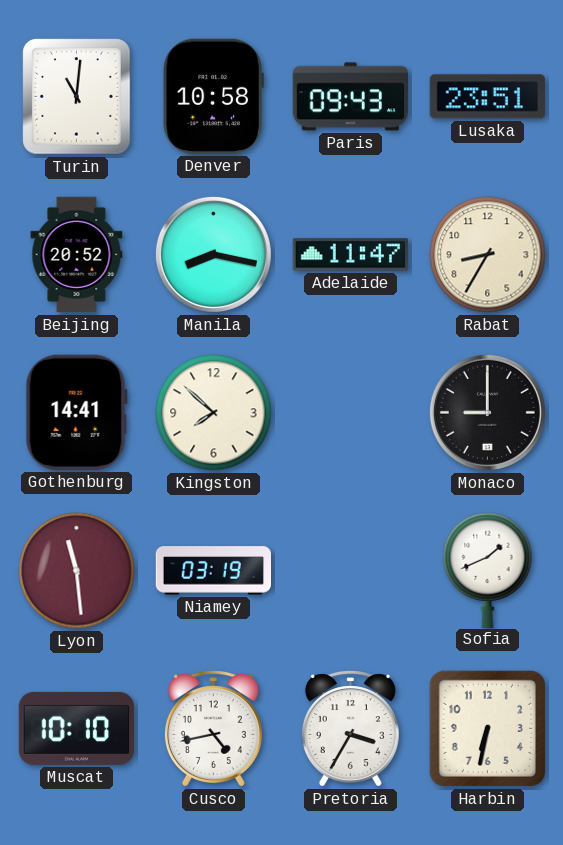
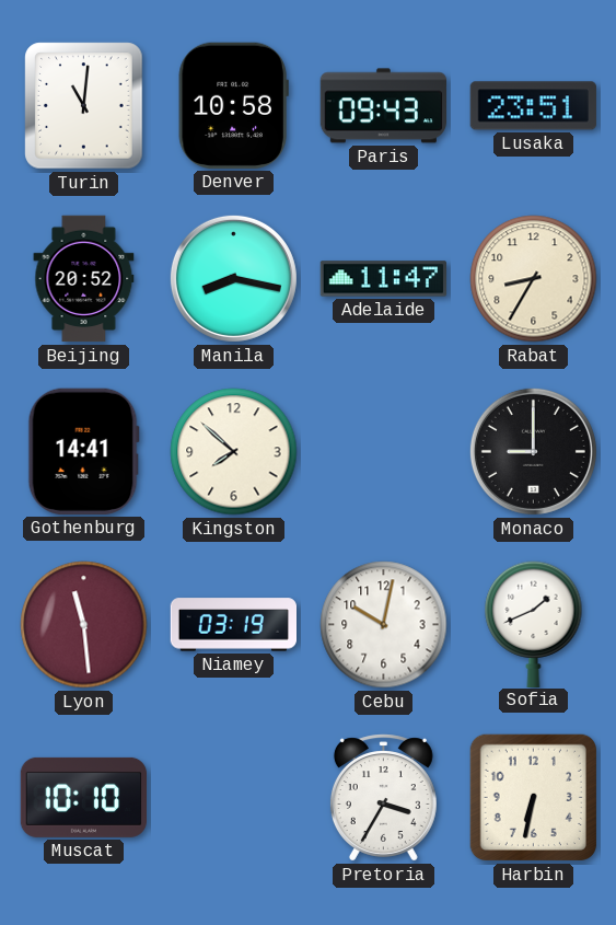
Cebu: none -> 10:02
Cusco: 4:43 -> none
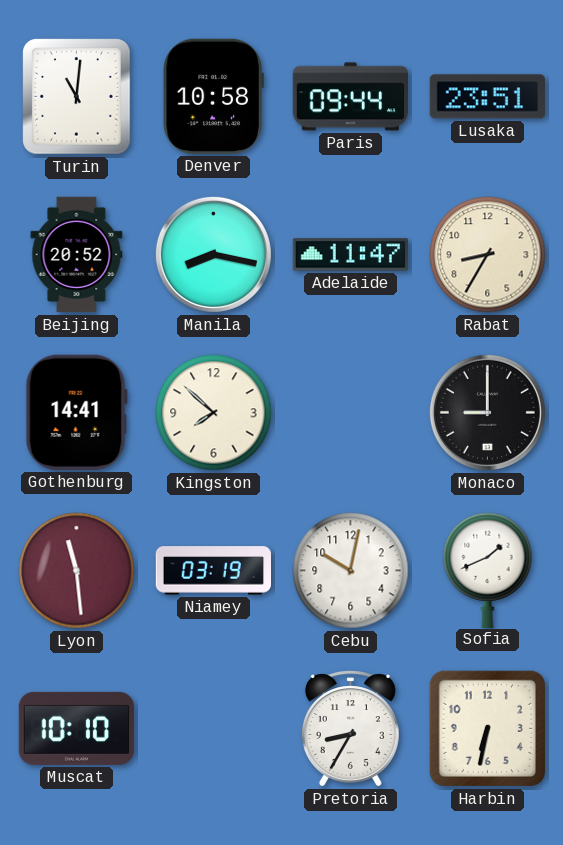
Paris: 09:43 -> 09:44
Pretoria: 3:35 -> 8:35
